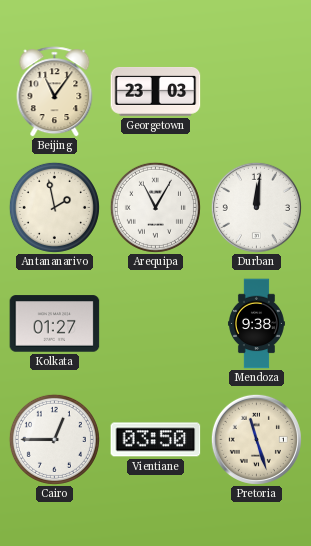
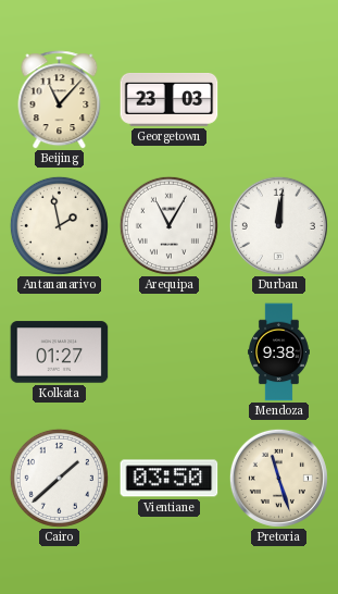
Beijing: 11:06 -> 11:07
Cairo: 12:45 -> 1:38
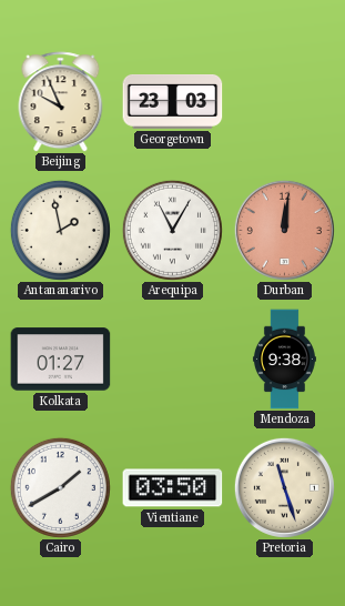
Beijing: 11:07 -> 9:56
Durban dial: white -> salmon
Cairo: 1:38 -> 1:40
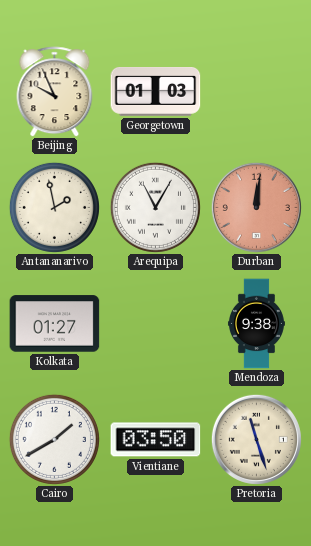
Georgetown: 23:03 -> 01:03
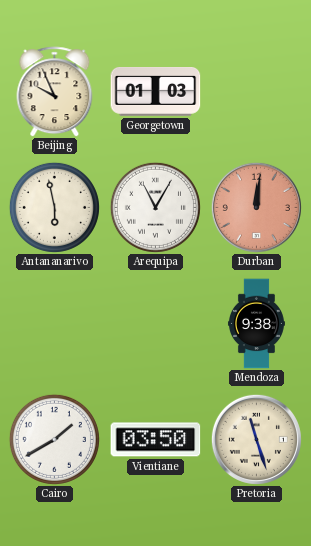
Antananarivo: 1:58 -> 5:58
Kolkata: 01:27 -> none
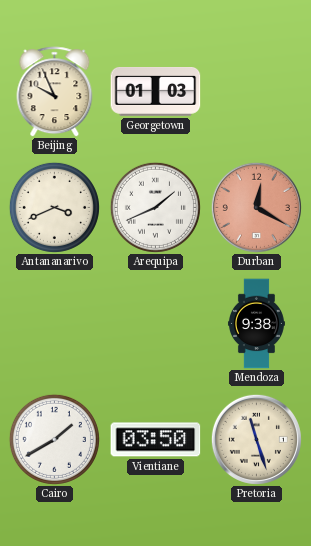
Antananarivo: 5:58 -> 3:41
Arequipa: 11:05 -> 1:41
Durban: 12:01 -> 12:20
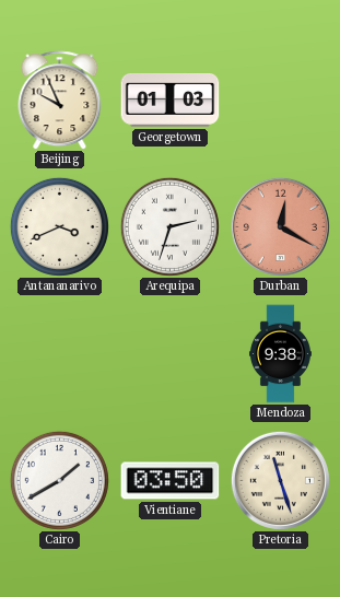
Arequipa: 1:41 -> 2:33
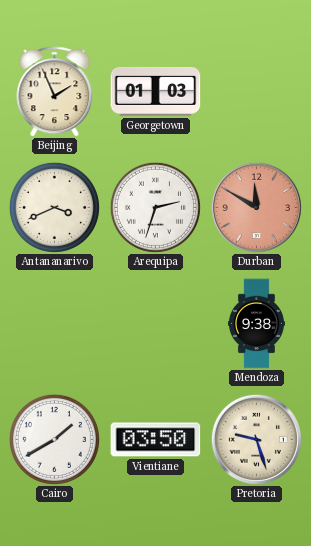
Beijing: 9:56 -> 1:56
Durban: 12:20 -> 11:50
Pretoria: 11:27 -> 9:27
